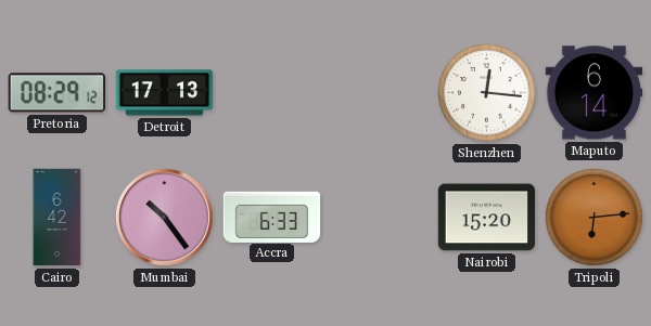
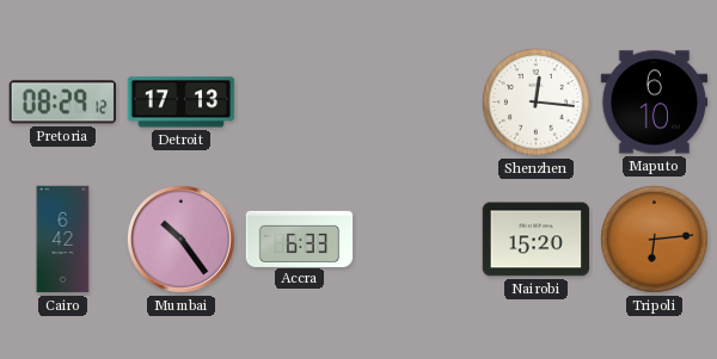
Maputo: 6:14 -> 6:10
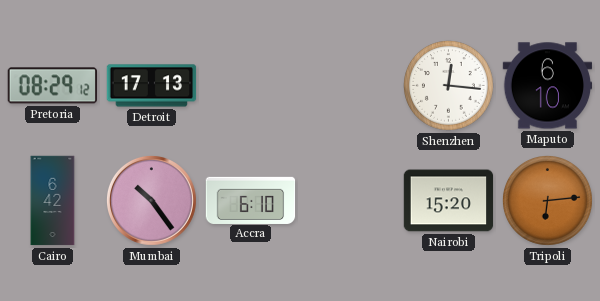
Accra: 6:33 -> 6:10
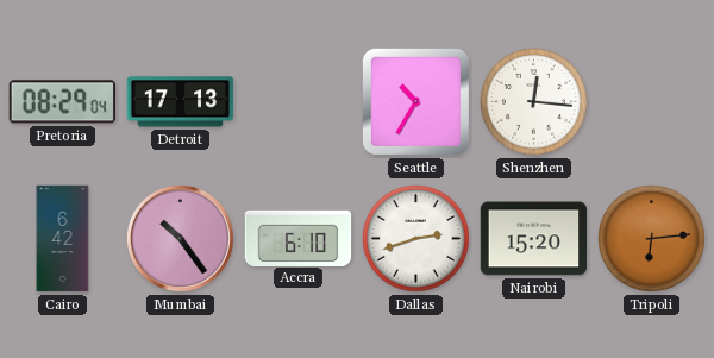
Pretoria: 08:29:12 -> 08:29:04
Seattle: none -> 10:35
Maputo: 6:10 -> none
Dallas: none -> 2:42
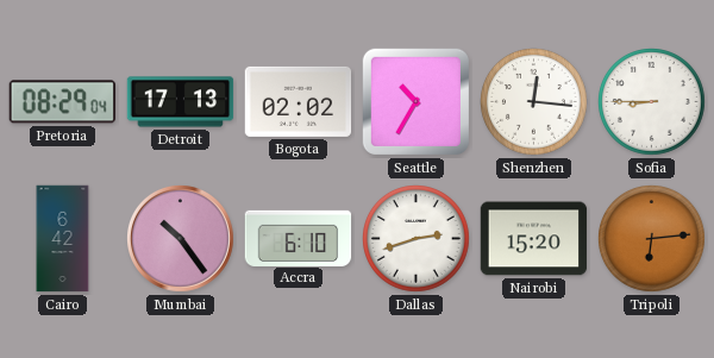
Bogota: none -> 02:02
Sofia: none -> 8:45
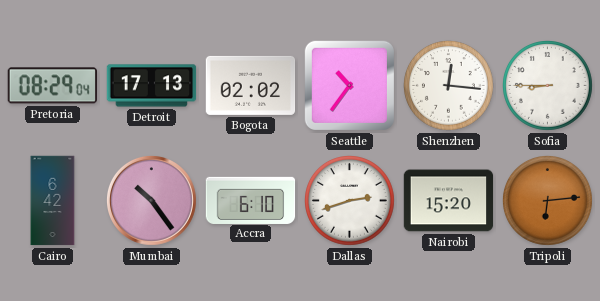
Seattle: 10:35 -> 10:36
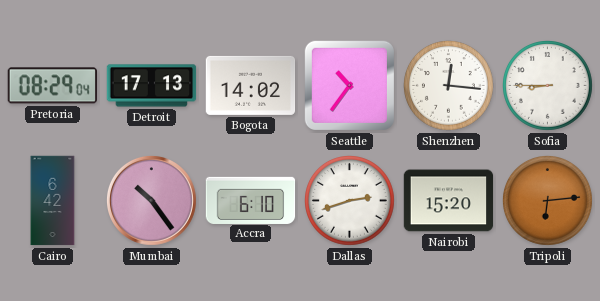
Bogota: 02:02 -> 14:02
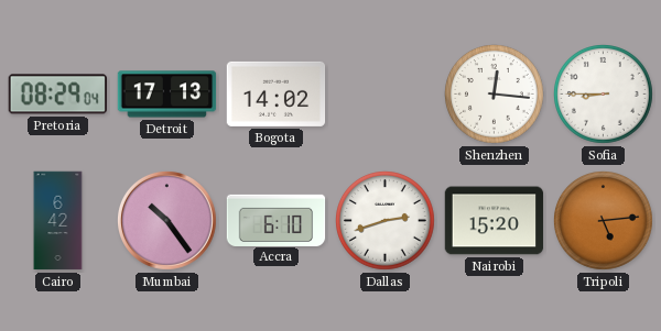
Seattle: 10:36 -> none
Tripoli: 6:14 -> 5:14
